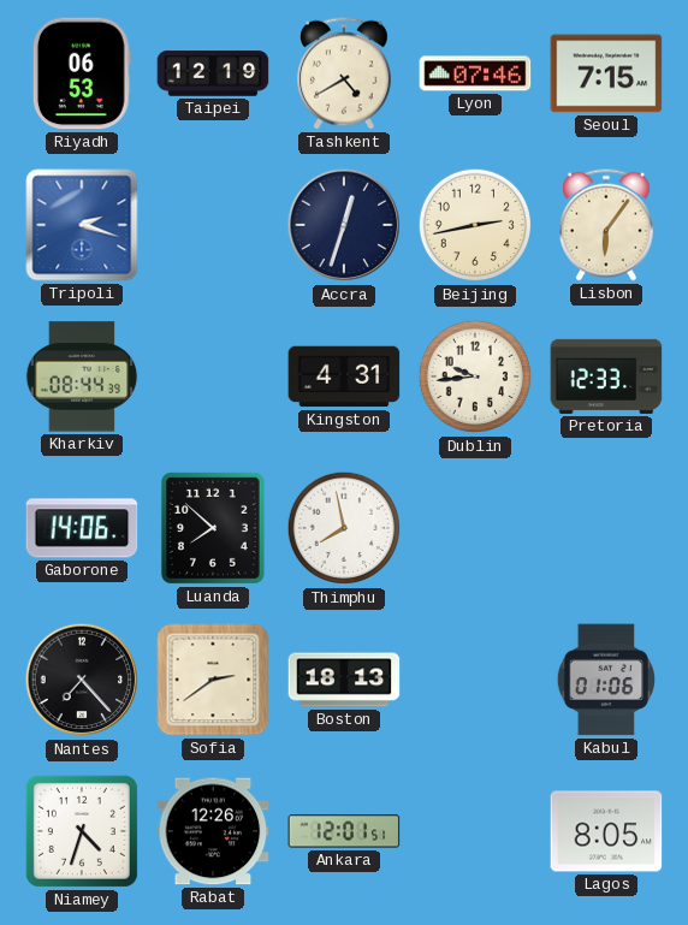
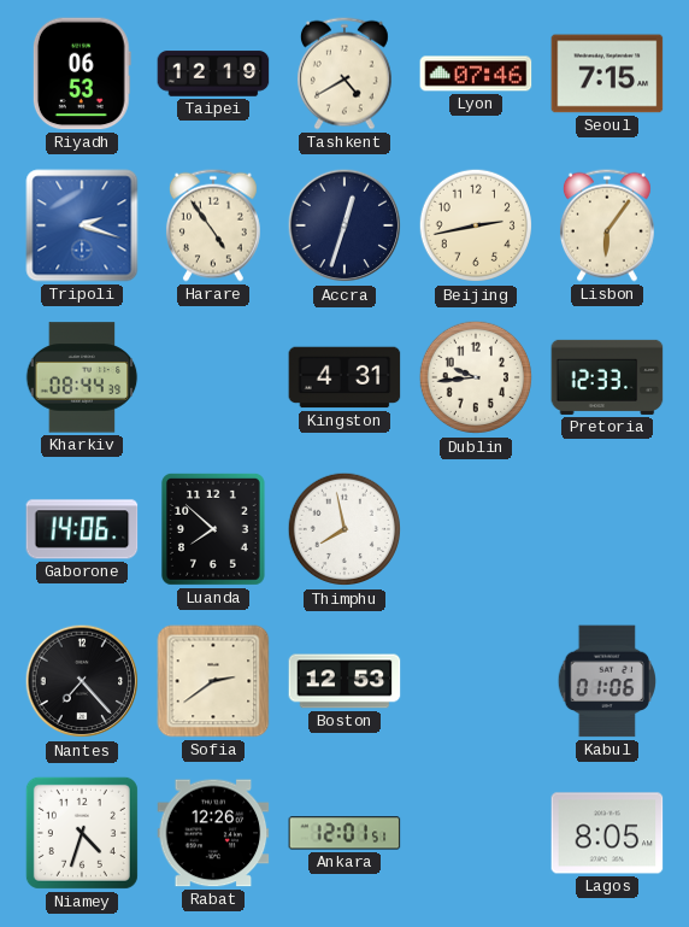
Harare: none -> 4:54
Boston: 18:13 -> 12:53
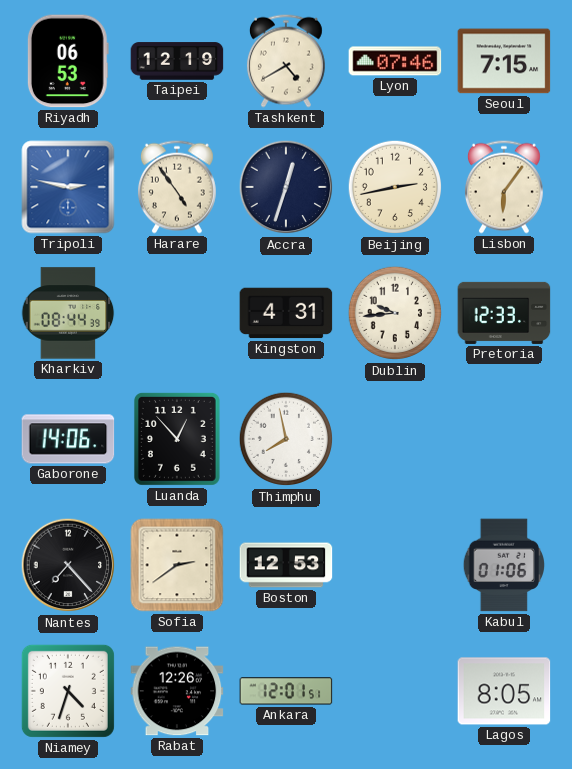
Tripoli: 2:18 -> 2:47
Luanda: 7:52 -> 12:53
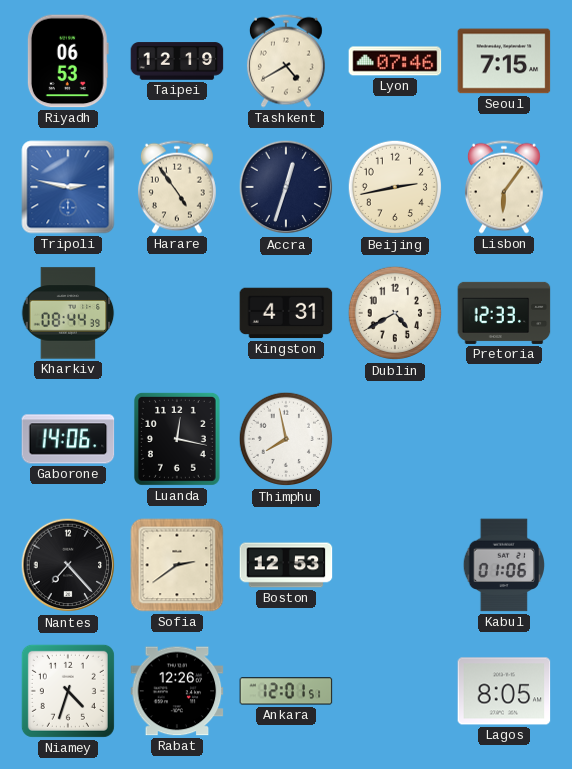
Dublin: 9:44 -> 4:40
Luanda: 12:53 -> 12:17
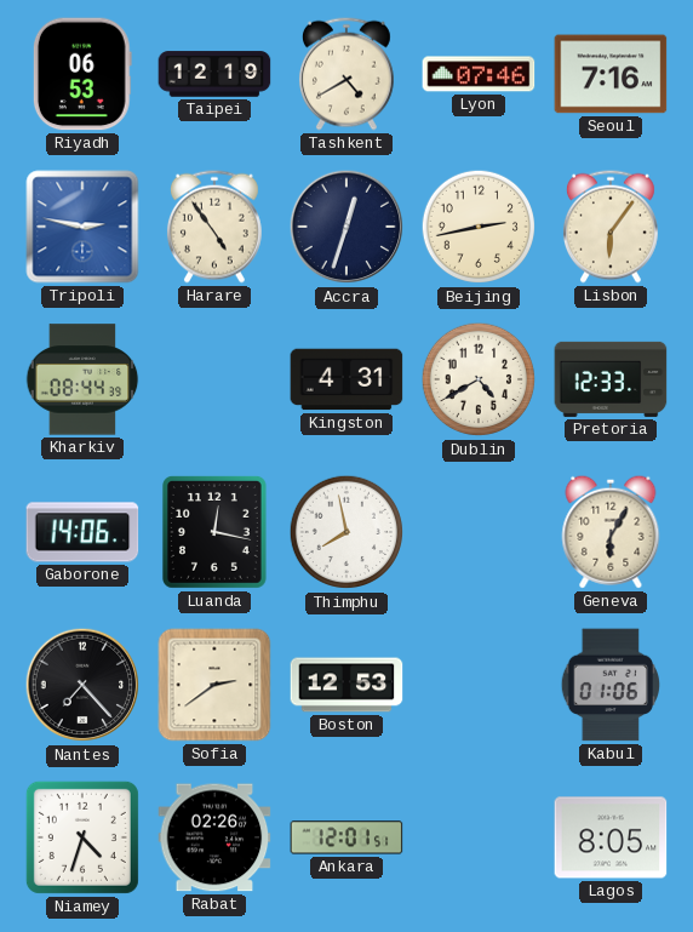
Seoul: 7:15 -> 7:16
Geneva: none -> 6:05
Rabat: 12:26 -> 02:26
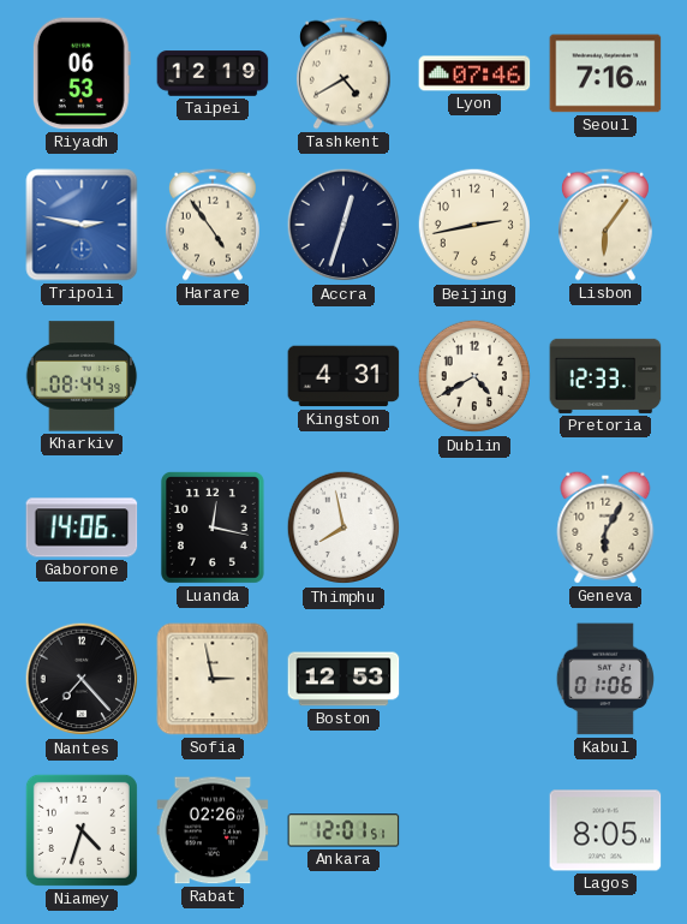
Sofia: 2:39 -> 2:58
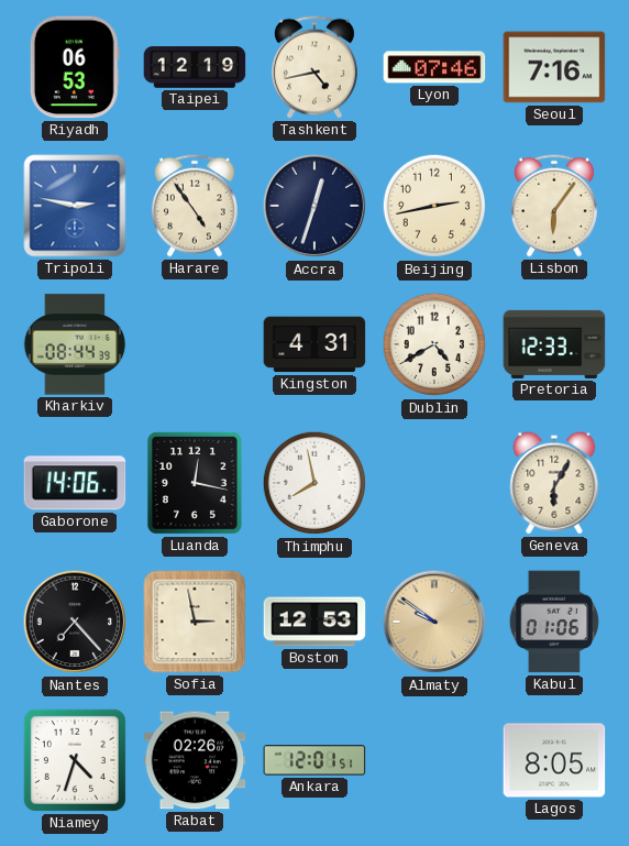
Tashkent: 4:40 -> 4:43
Almaty: none -> 9:51
